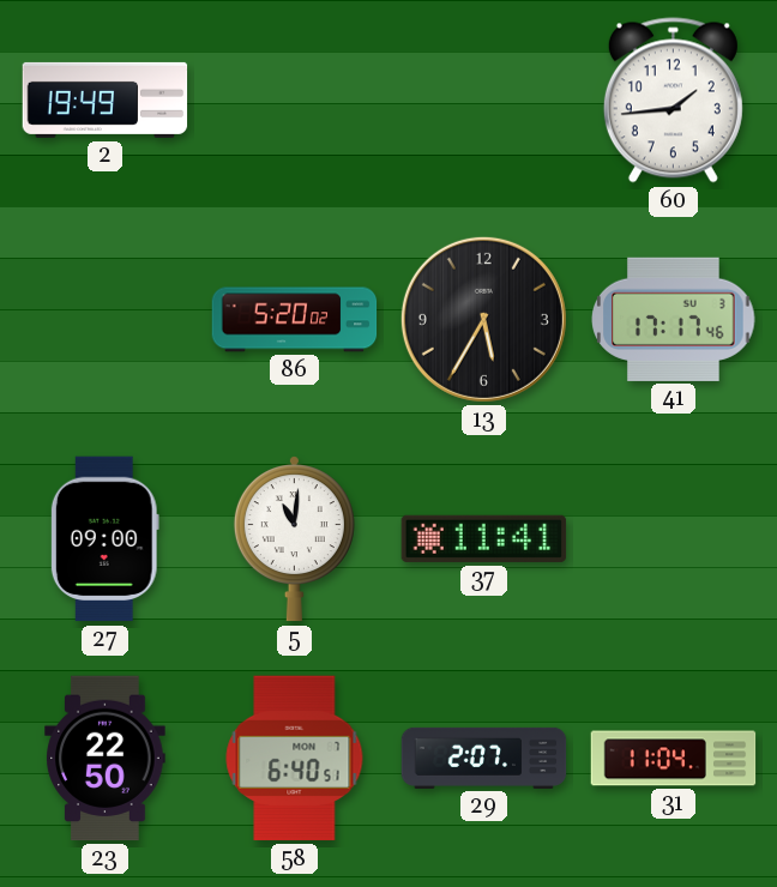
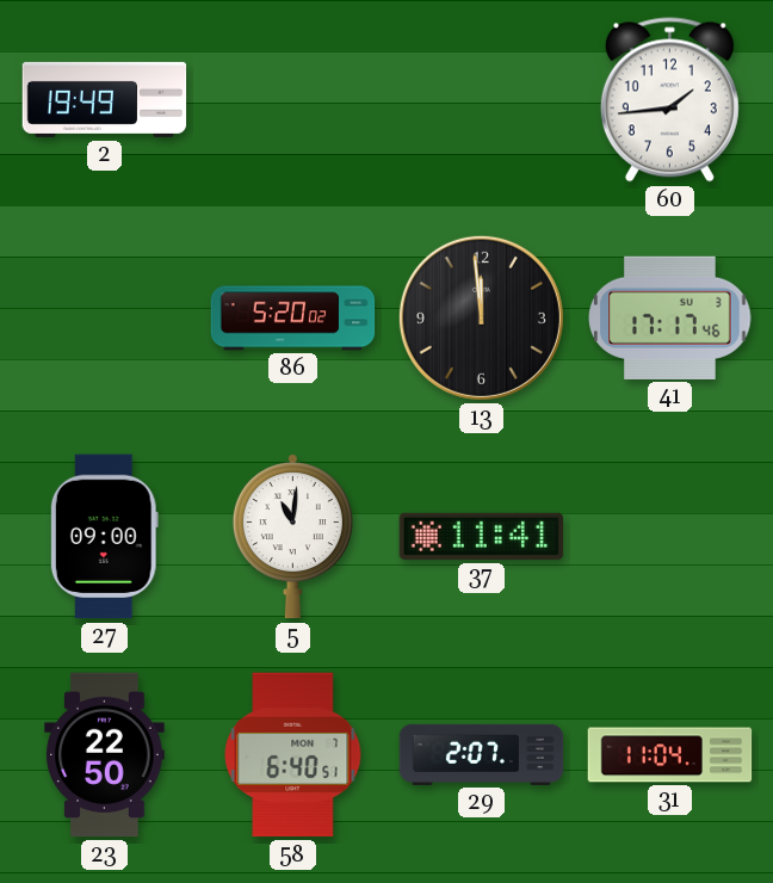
13: 5:35 -> 11:59
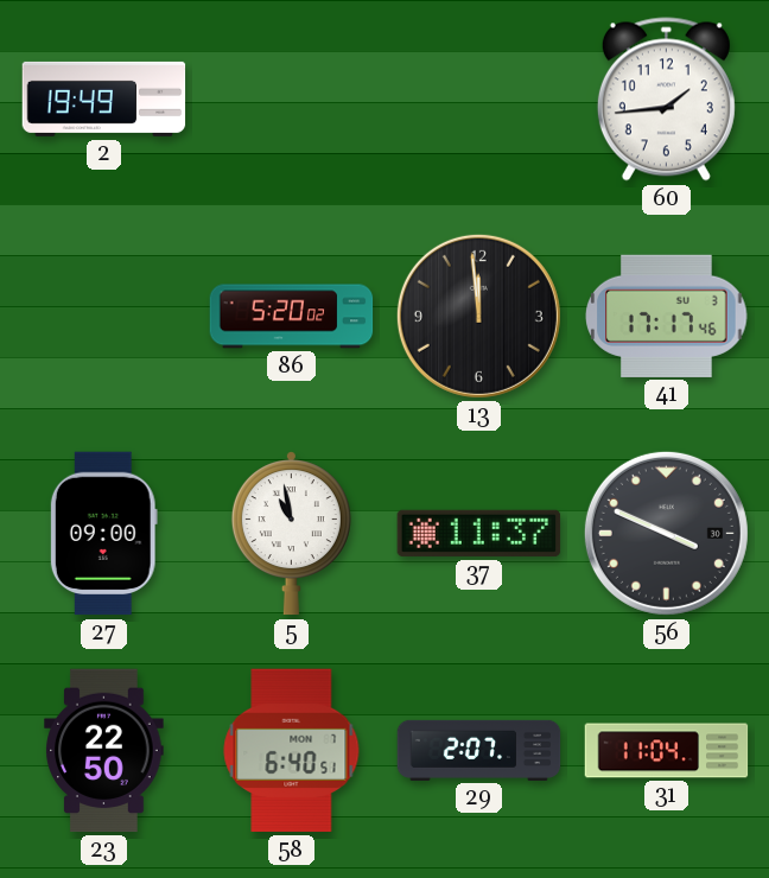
5: 11:01 -> 10:58
37: 11:41 -> 11:37
56: none -> 3:49
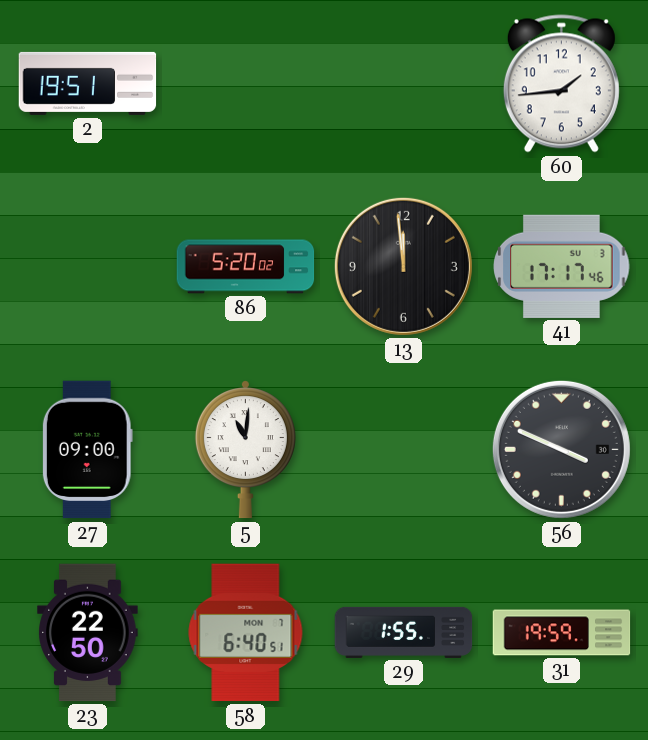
2: 19:49 -> 19:51
5: 10:58 -> 11:01
37: 11:37 -> none
29: 2:07 -> 1:55
31: 11:04 -> 19:59
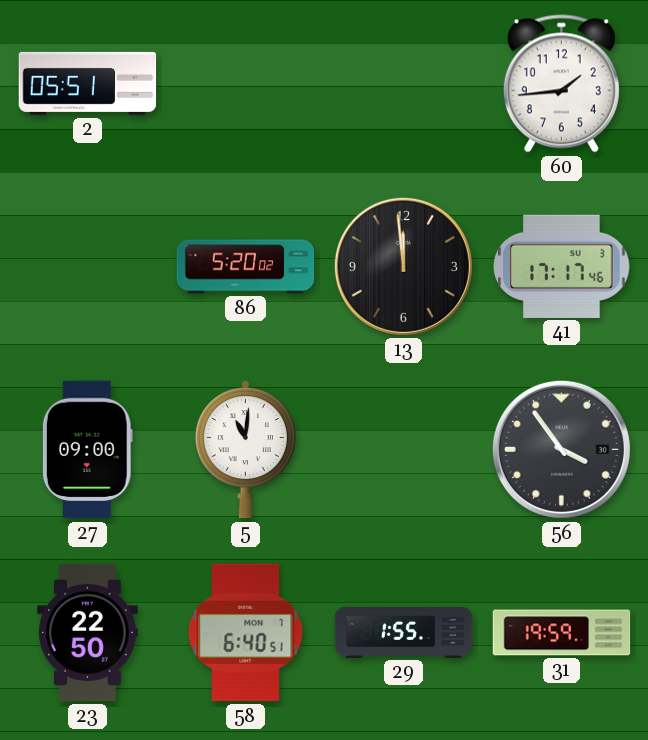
2: 19:51 -> 05:51
56: 3:49 -> 3:54
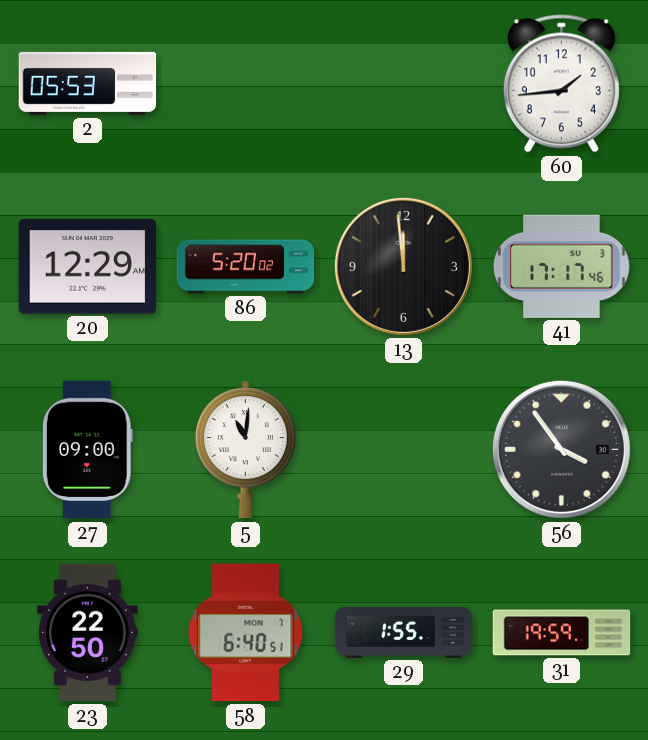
2: 05:51 -> 05:53
20: none -> 12:29
